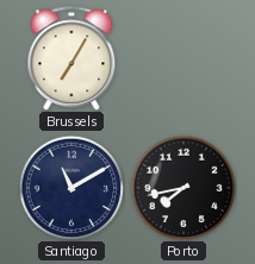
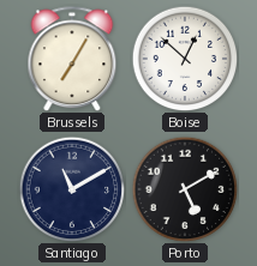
Boise: none -> 12:52
Porto: 7:43 -> 5:10
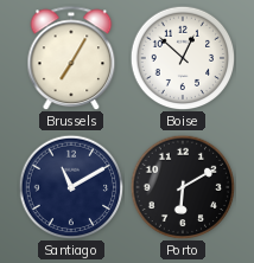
Porto: 5:10 -> 6:10
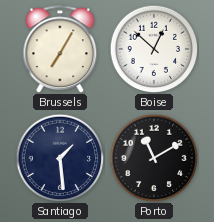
Santiago: 11:10 -> 1:29
Porto: 6:10 -> 11:10
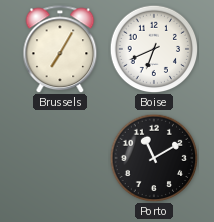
Boise: 12:52 -> 6:41
Santiago: 1:29 -> none
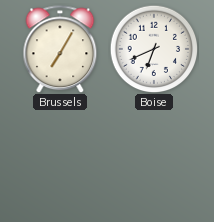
Porto: 11:10 -> none
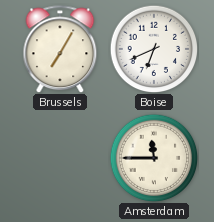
Amsterdam: none -> 11:45
